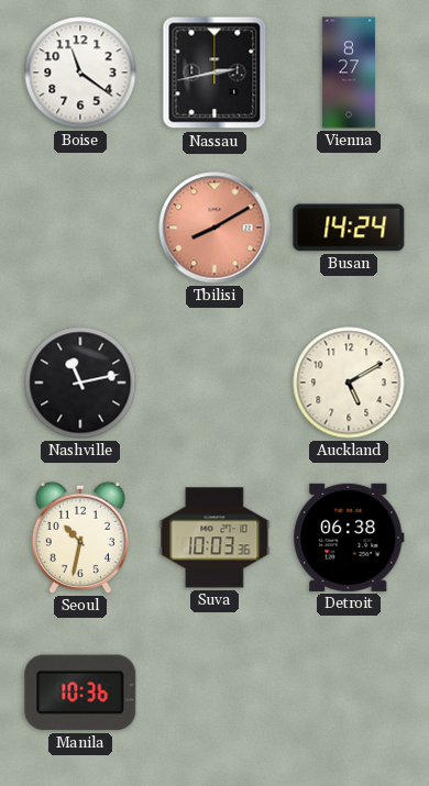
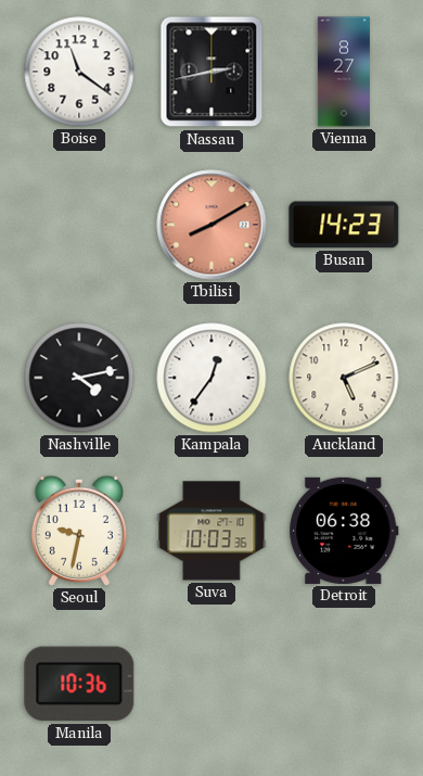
Busan: 14:24 -> 14:23
Nashville: 11:13 -> 4:13
Kampala: none -> 12:36
Auckland: 5:10 -> 5:11
Seoul: 10:32 -> 9:32
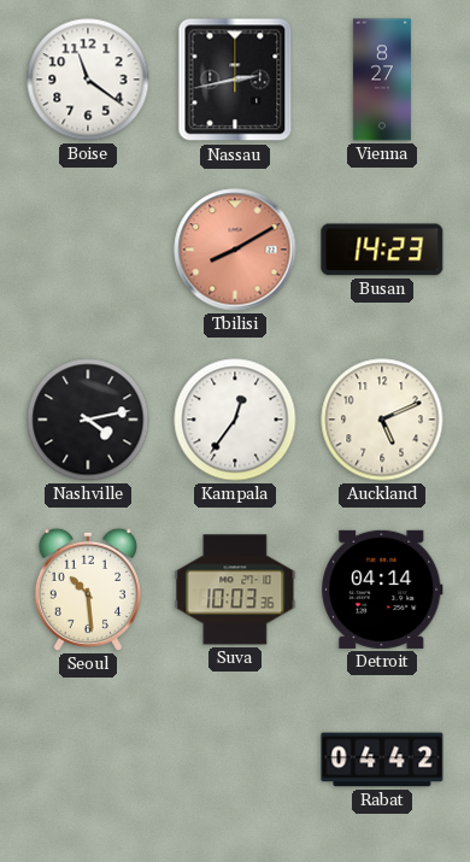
Seoul: 9:32 -> 10:29
Detroit: 06:38 -> 04:14
Manila: 10:36 -> none
Rabat: none -> 04:42
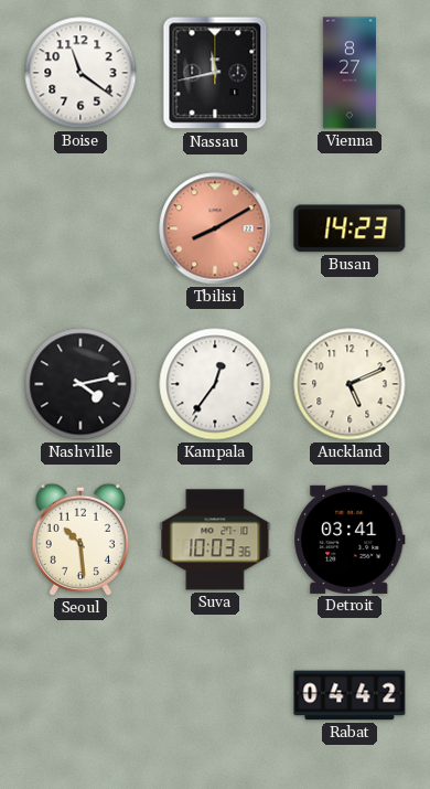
Nassau: 2:43 -> 11:43
Detroit: 04:14 -> 03:41
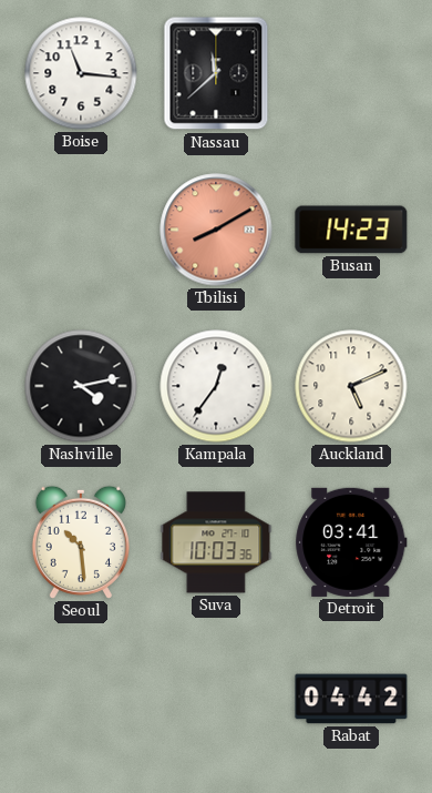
Boise: 11:21 -> 11:16
Nassau: 11:43 -> 11:38
Vienna: 8:27 -> none
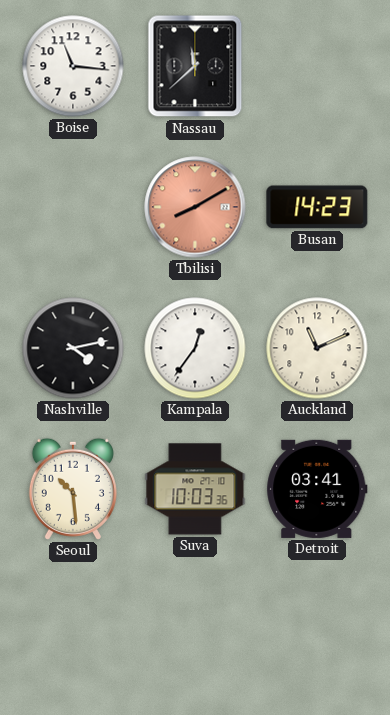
Auckland: 5:11 -> 11:11
Rabat: 04:42 -> none
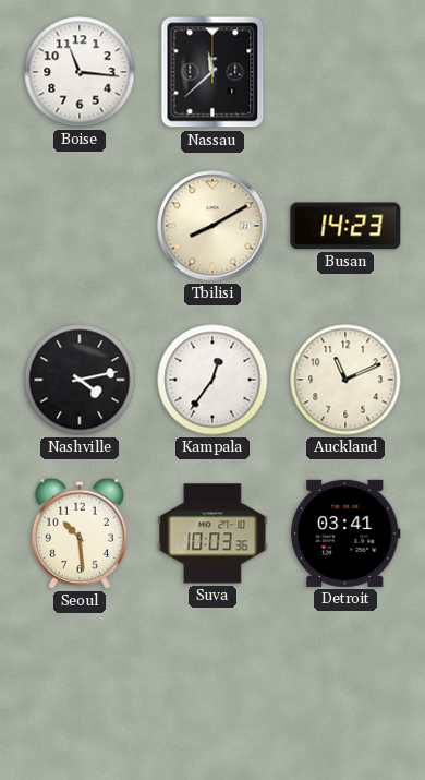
Tbilisi dial: salmon -> cream
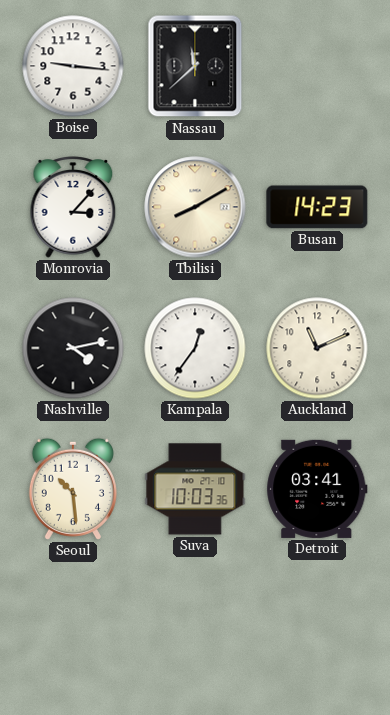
Boise: 11:16 -> 9:16
Monrovia: none -> 3:07
